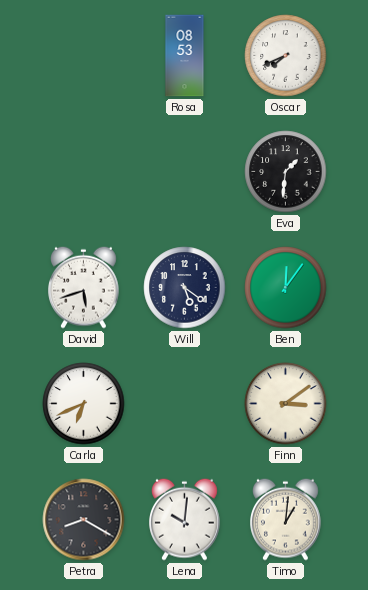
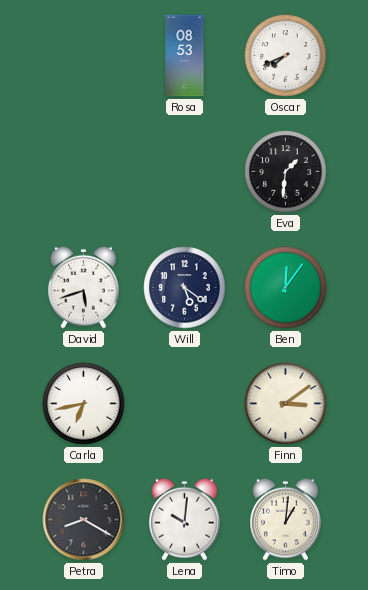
Carla: 6:41 -> 6:43
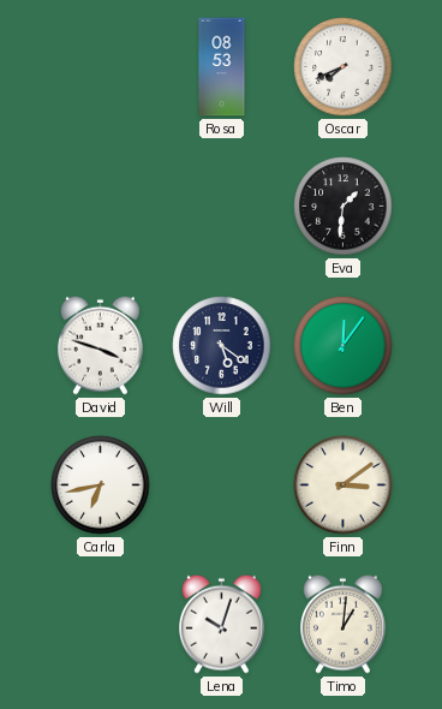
David: 5:42 -> 3:48
Petra: 8:20 -> none
Lena: 10:01 -> 10:03
